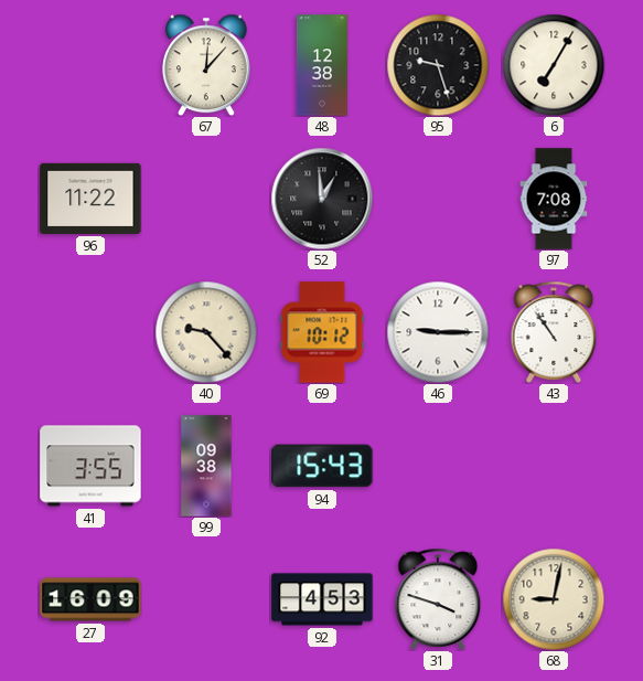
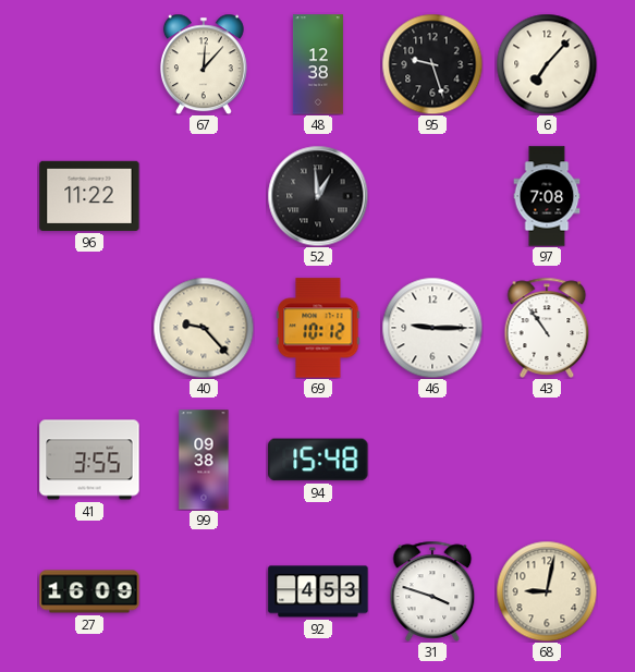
6: 7:05 -> 7:07
94: 15:43 -> 15:48
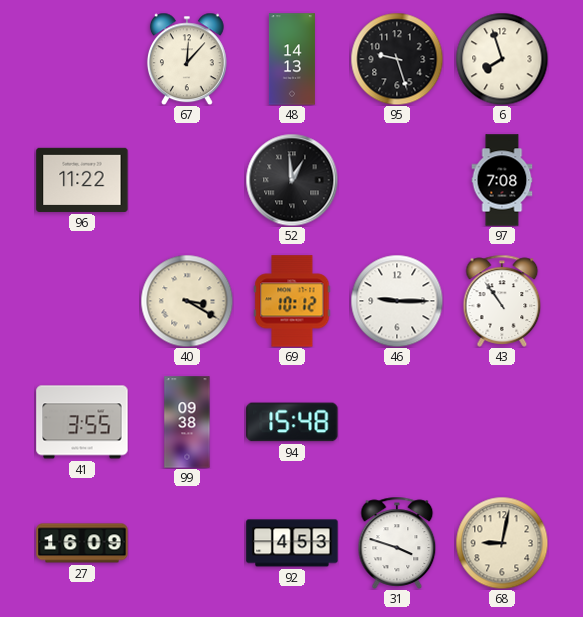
48: 12:38 -> 14:13
6: 7:07 -> 7:57
40: 9:23 -> 3:20
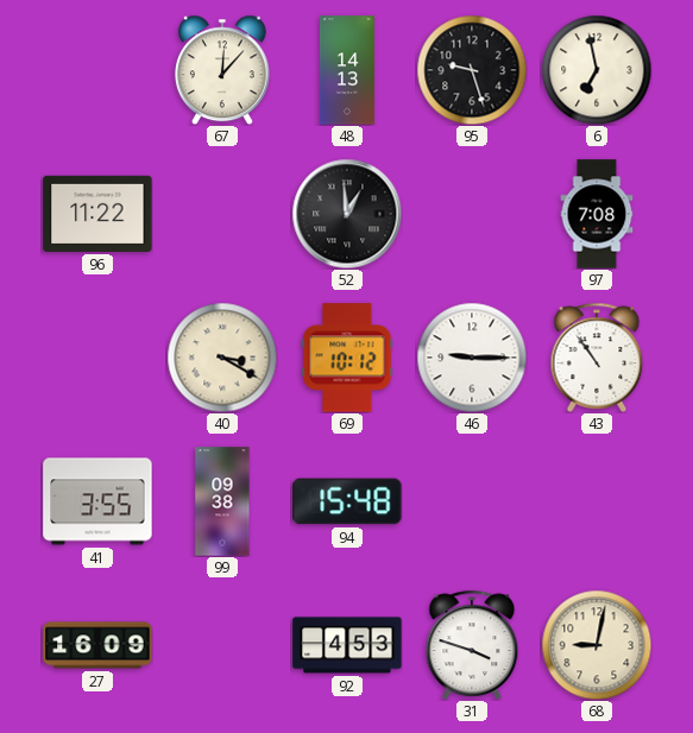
6: 7:57 -> 6:58
